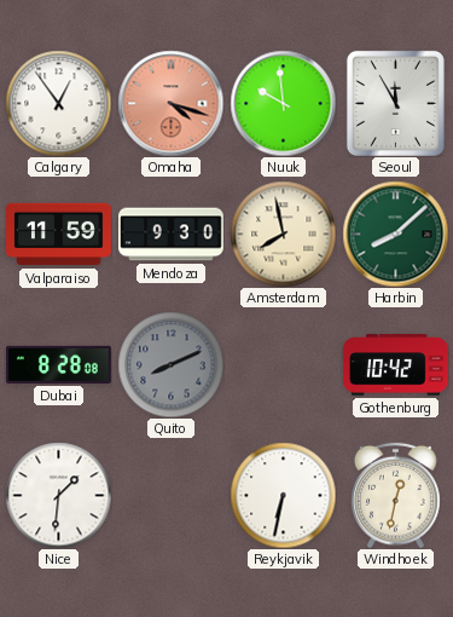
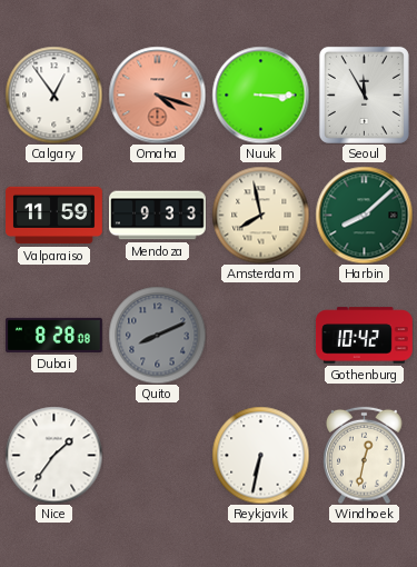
Nuuk: 9:59 -> 3:15
Mendoza: 9:30 -> 9:33
Nice: 1:31 -> 1:36
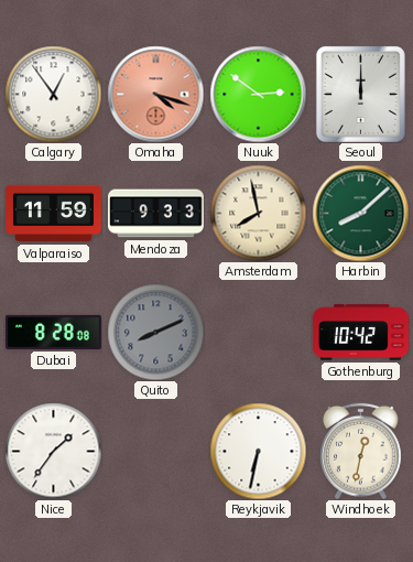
Nuuk: 3:15 -> 2:51
Seoul: 11:55 -> 12:00
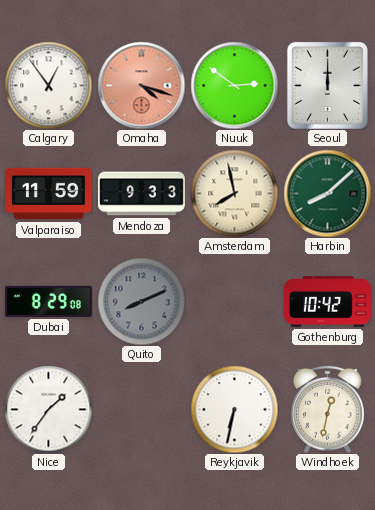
Dubai: 8:28 -> 8:29
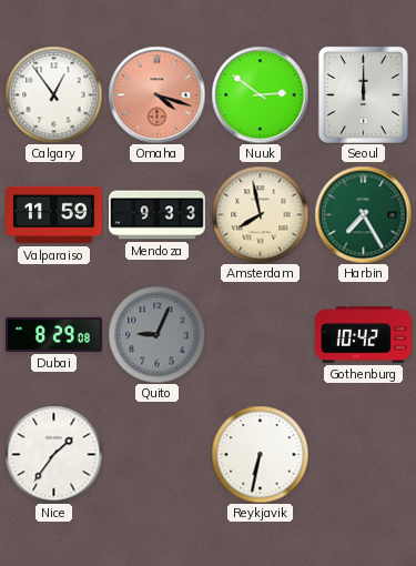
Harbin: 8:08 -> 7:25
Quito: 8:11 -> 9:04
Windhoek: 12:32 -> none
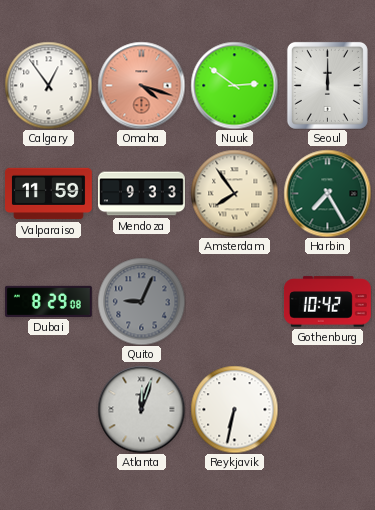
Amsterdam: 7:58 -> 7:54
Nice: 1:36 -> none
Atlanta: none -> 12:03
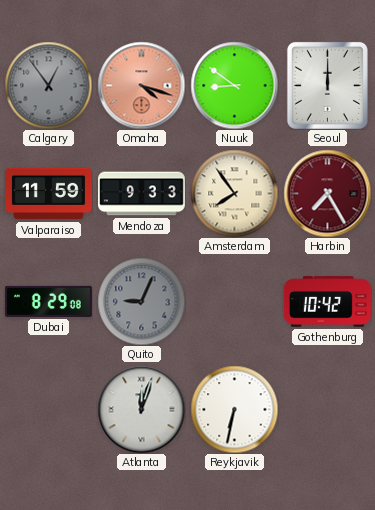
Calgary dial: white -> grey
Nuuk: 2:51 -> 8:51
Harbin dial: green -> burgundy
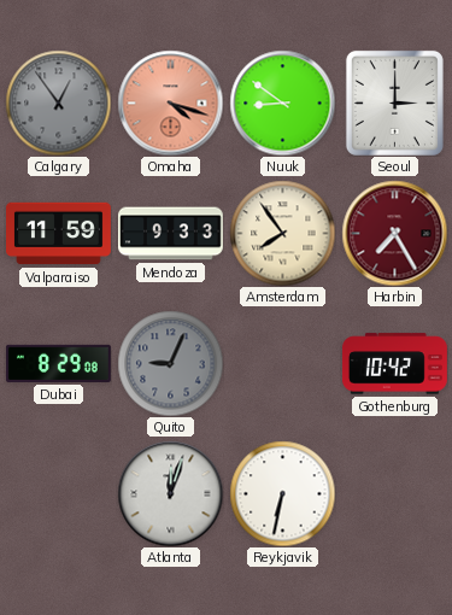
Seoul: 12:00 -> 3:00
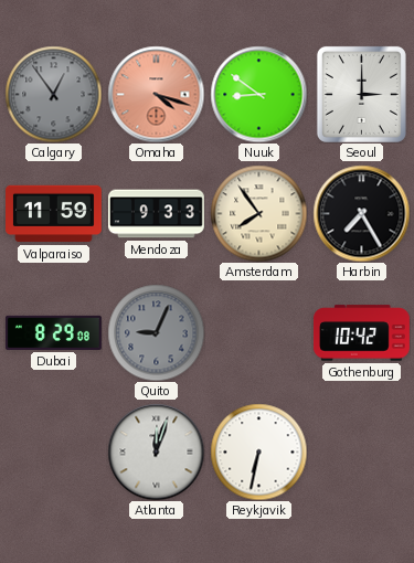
Harbin dial: burgundy -> black
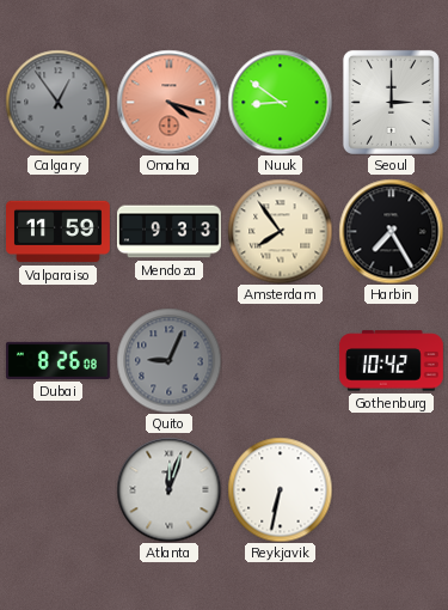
Dubai: 8:29 -> 8:26
